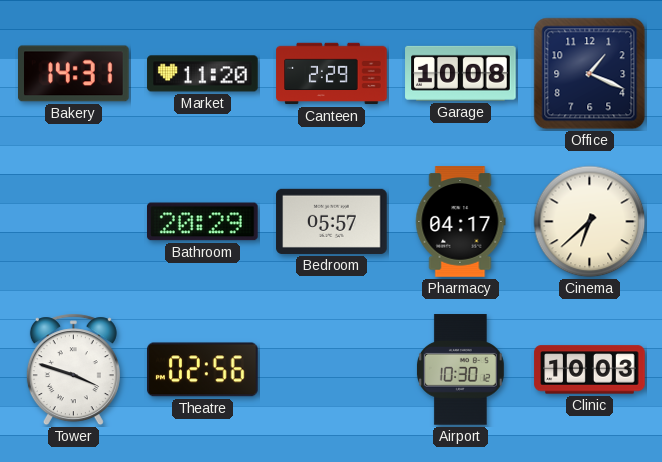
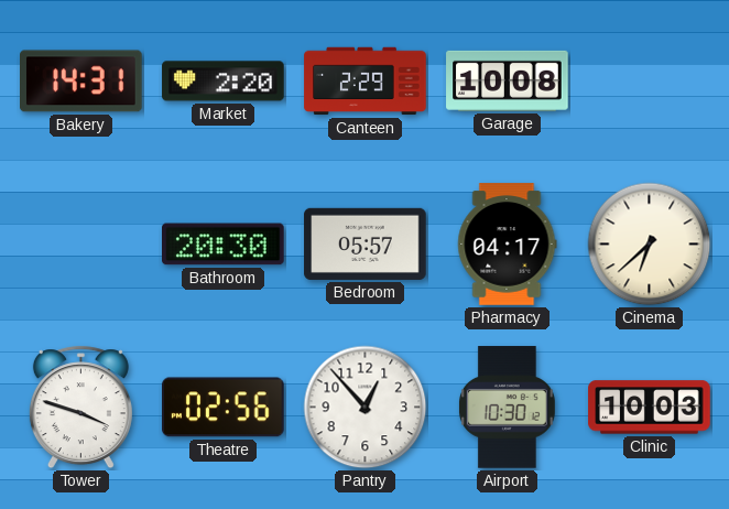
Market: 11:20 -> 2:20
Office: 1:19 -> none
Bathroom: 20:29 -> 20:30
Pantry: none -> 12:53
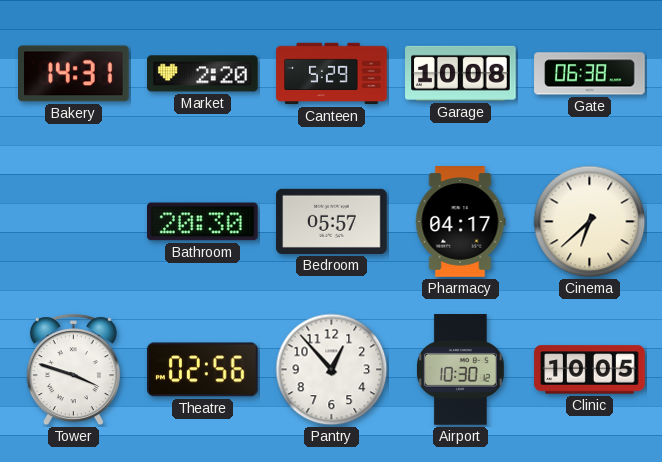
Canteen: 2:29 -> 5:29
Gate: none -> 06:38
Clinic: 10:03 -> 10:05
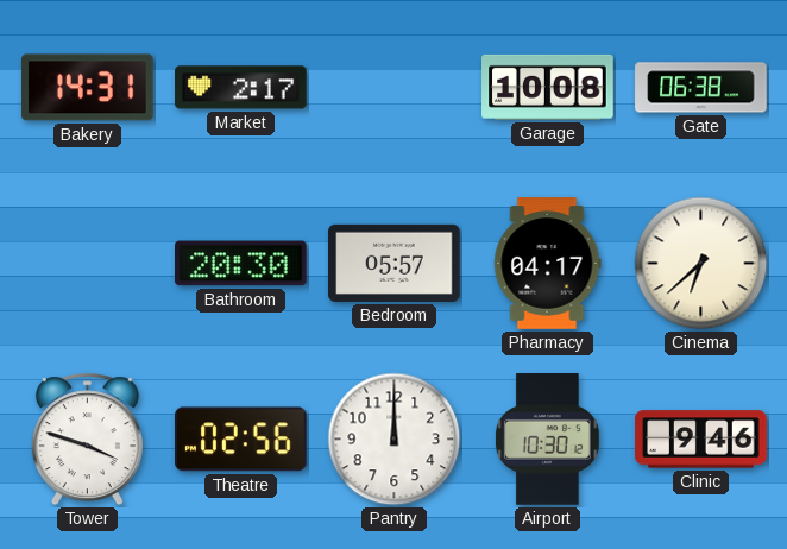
Market: 2:20 -> 2:17
Canteen: 5:29 -> none
Pantry: 12:53 -> 12:00
Clinic: 10:05 -> 9:46
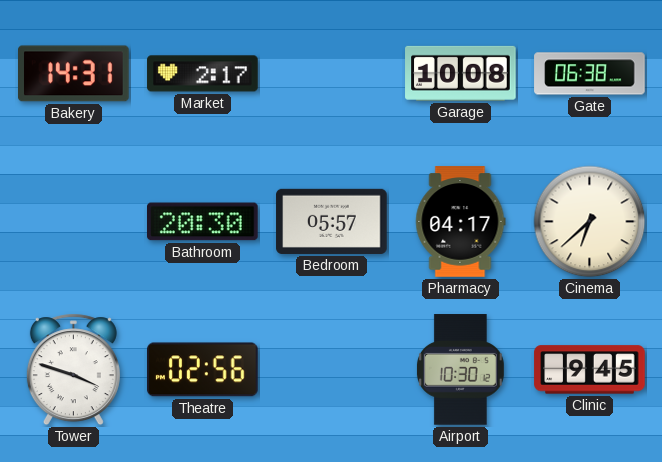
Pantry: 12:00 -> none
Clinic: 9:46 -> 9:45
